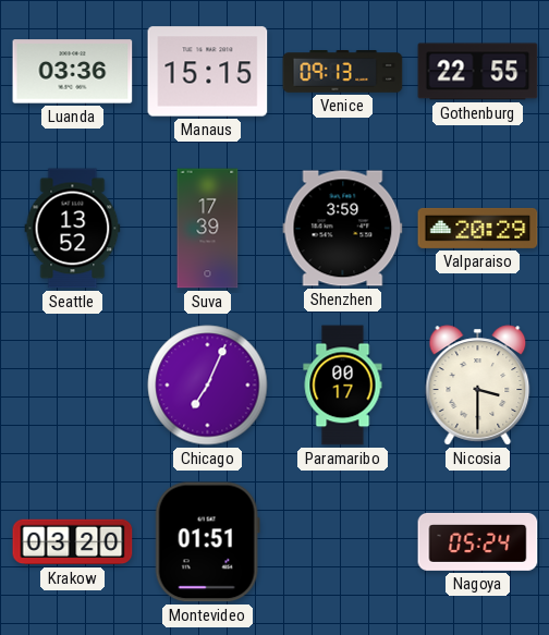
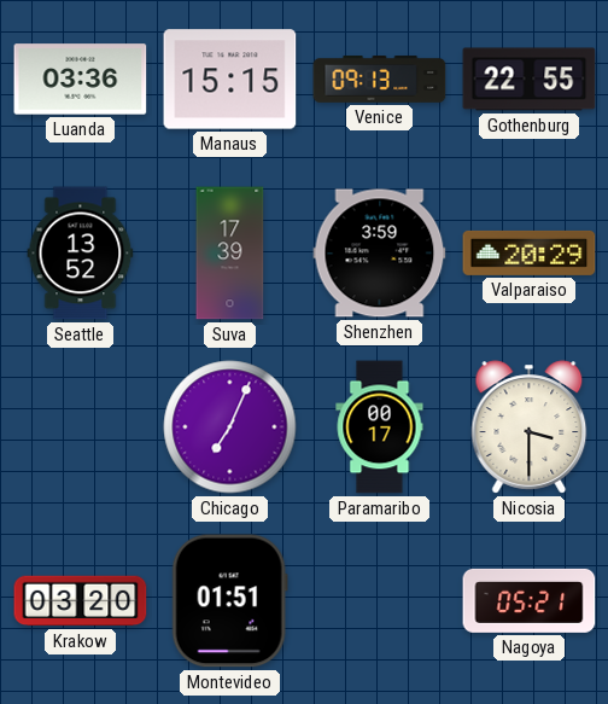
Nagoya: 05:24 -> 05:21
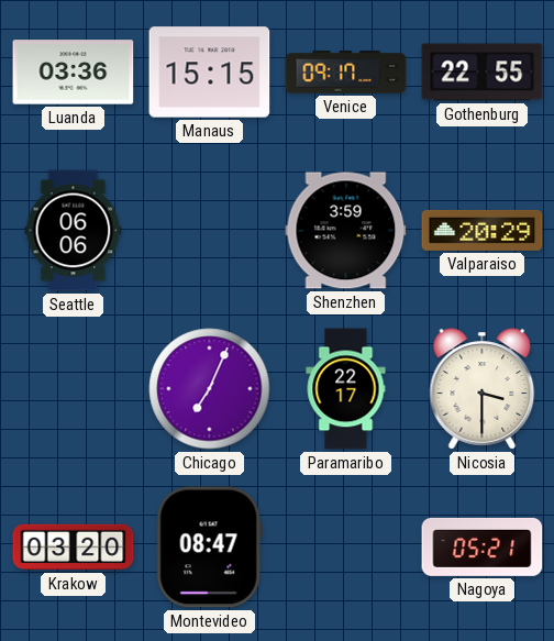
Venice: 09:13 -> 09:17
Seattle: 13:52 -> 06:06
Suva: 17:39 -> none
Paramaribo: 00:17 -> 22:17
Montevideo: 01:51 -> 08:47
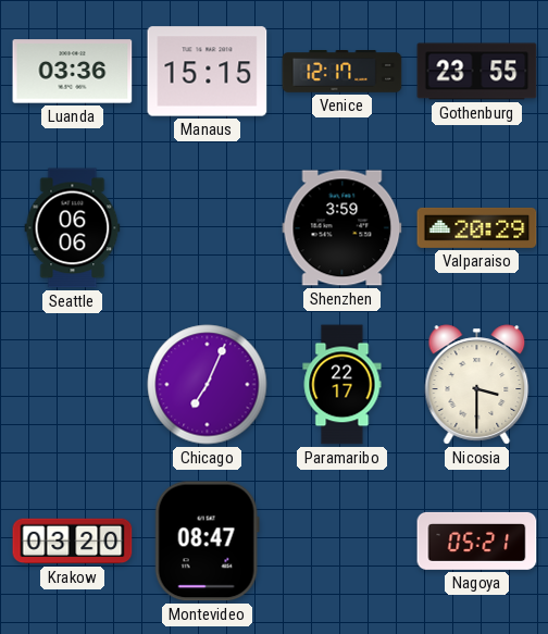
Venice: 09:17 -> 12:17
Gothenburg: 22:55 -> 23:55
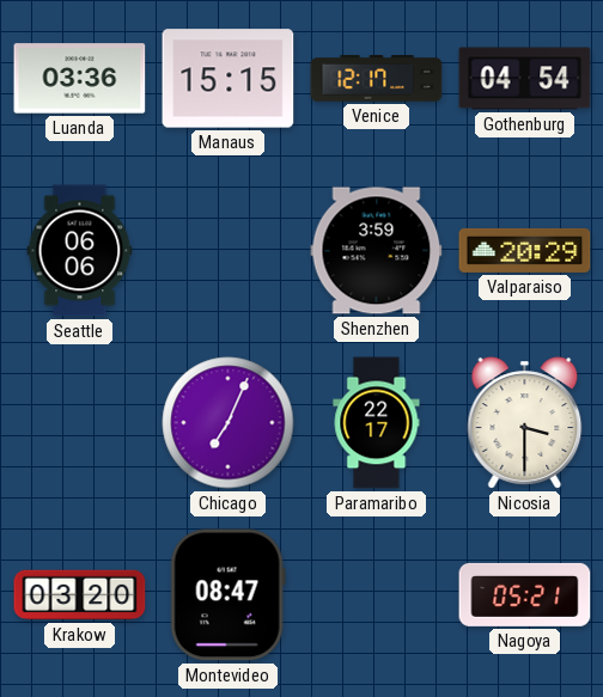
Gothenburg: 23:55 -> 04:54
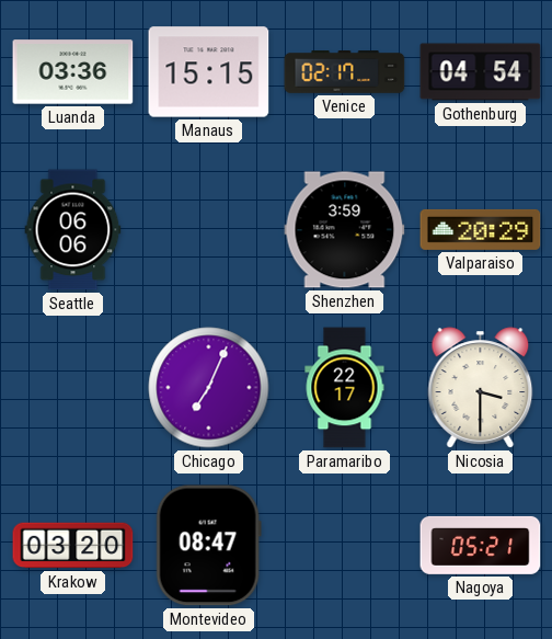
Venice: 12:17 -> 02:17
